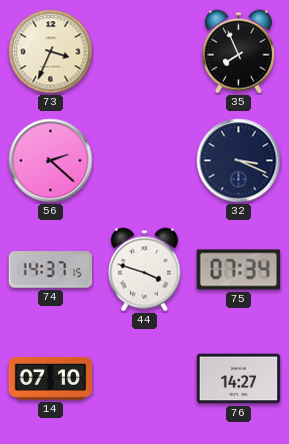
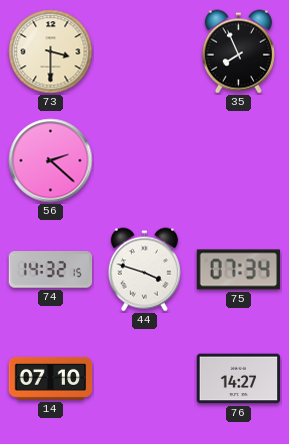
73: 3:34 -> 3:30
32: 3:19 -> none
74: 14:37 -> 14:32
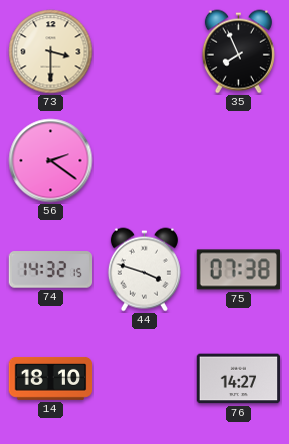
56: 2:22 -> 2:21
75: 07:34 -> 07:38
14: 07:10 -> 18:10
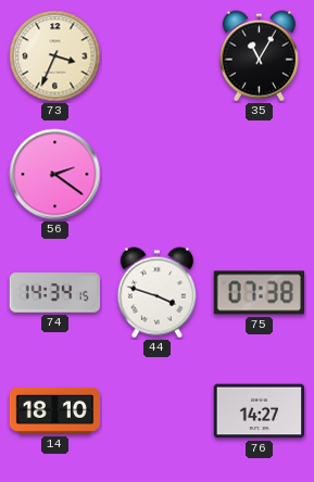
73: 3:30 -> 3:34
35: 7:56 -> 11:05
74: 14:32 -> 14:34
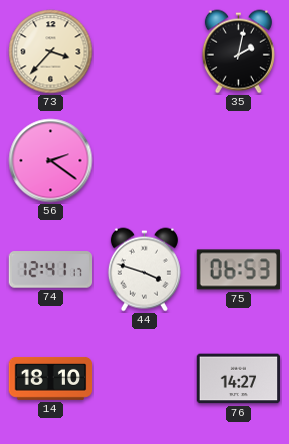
73: 3:34 -> 3:37
35: 11:05 -> 2:02
74: 14:34 -> 12:41
75: 07:38 -> 06:53
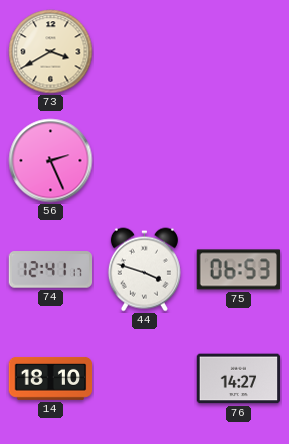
73: 3:37 -> 3:40
35: 2:02 -> none
56: 2:21 -> 2:26
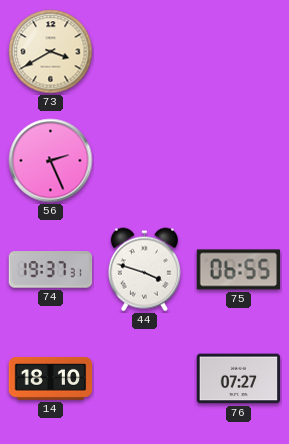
74: 12:41 -> 19:37
75: 06:53 -> 06:55
76: 14:27 -> 07:27
